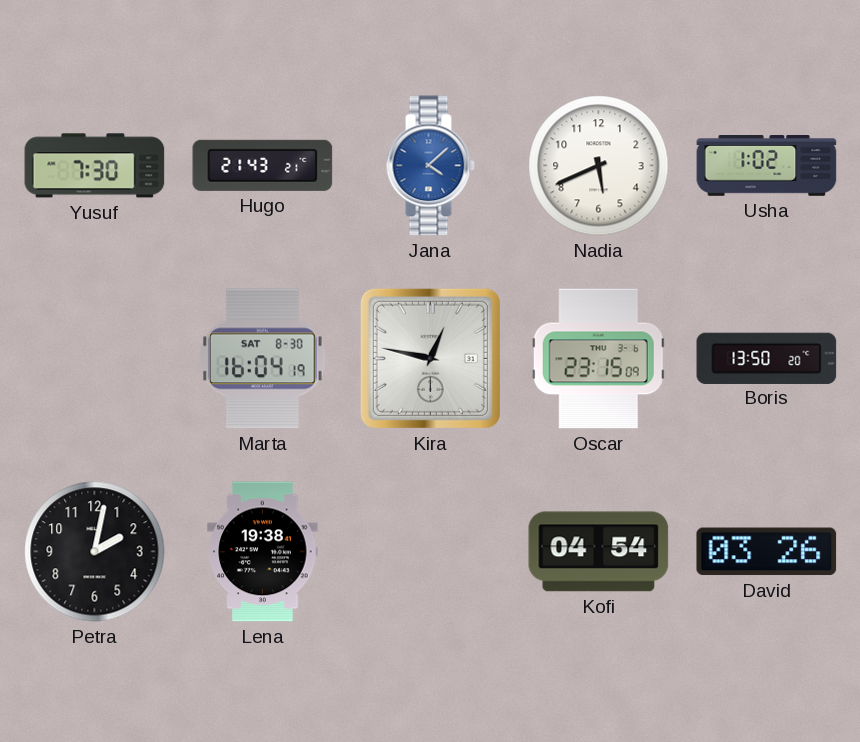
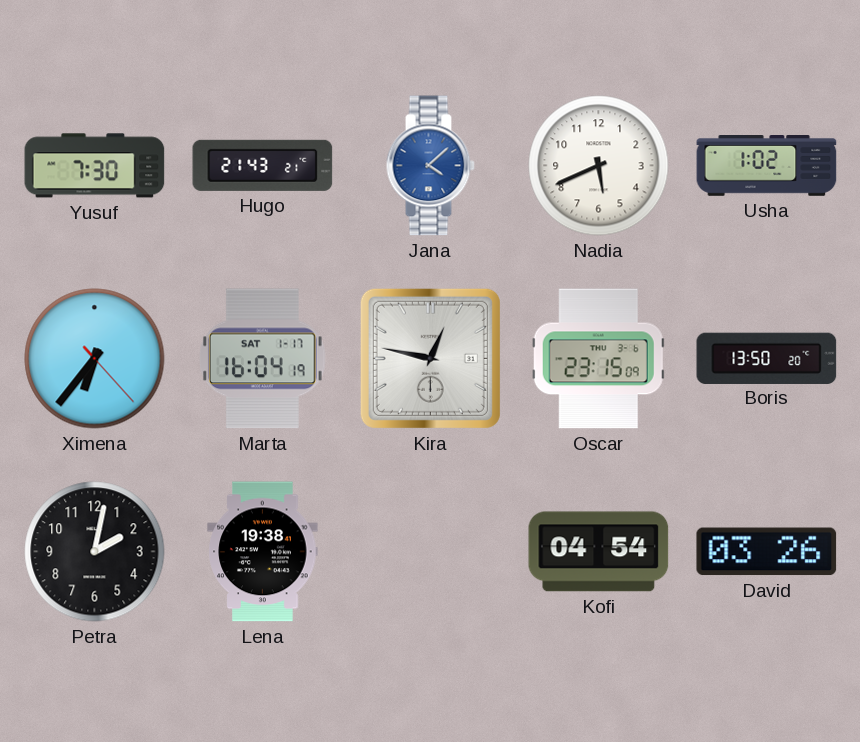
Ximena: none -> 6:36
Marta date: SAT 8-30 -> SAT 1-17
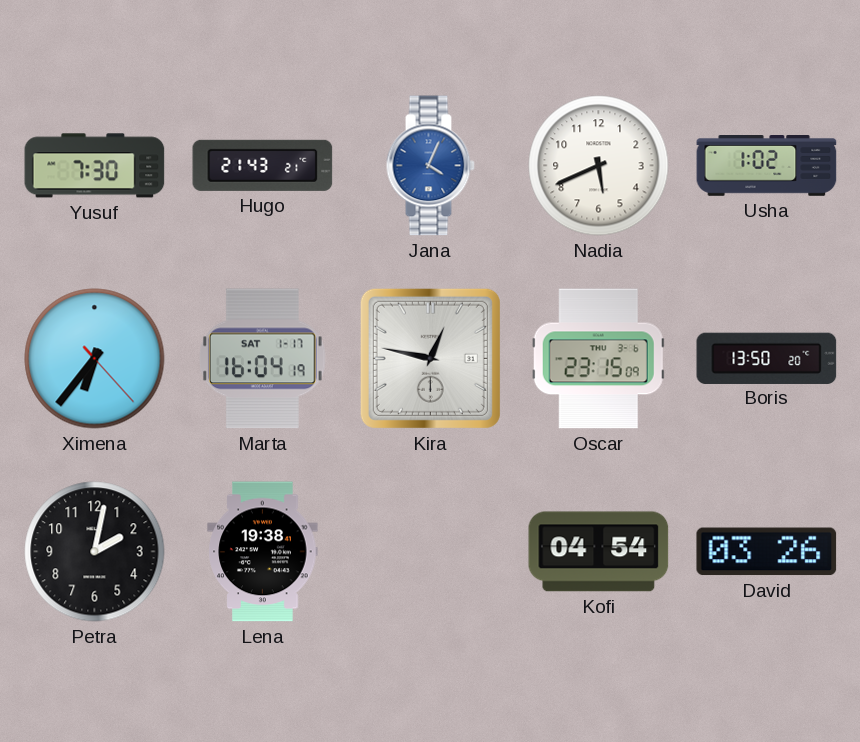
Jana: 4:08 -> 4:04
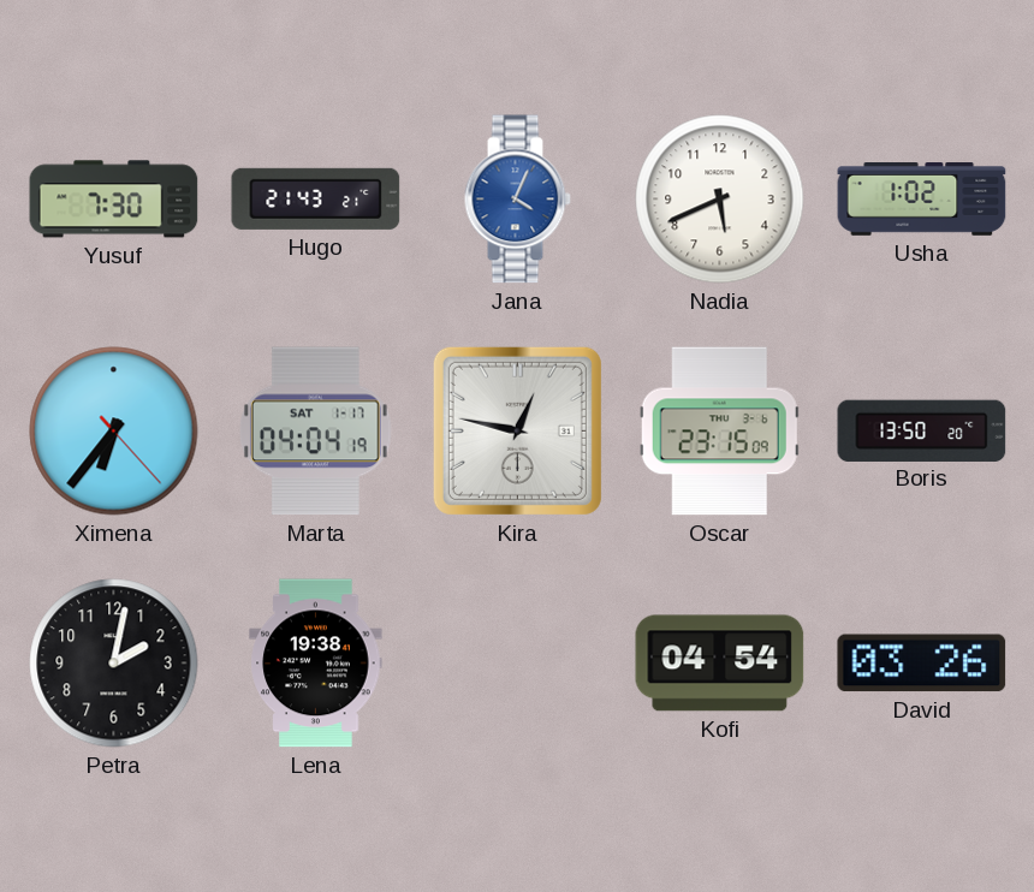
Marta: 16:04 -> 04:04
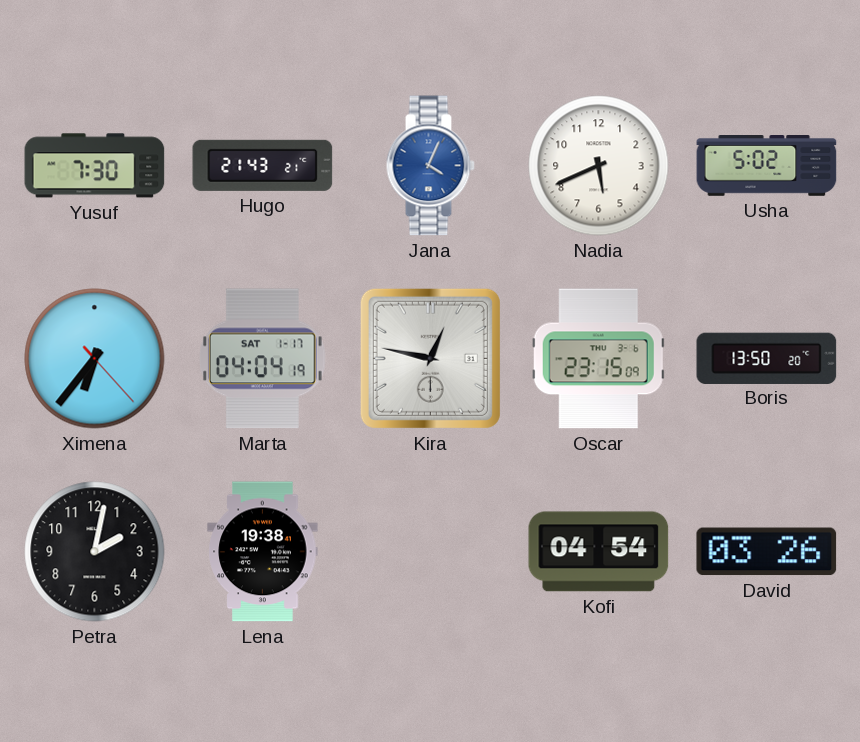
Usha: 1:02 -> 5:02
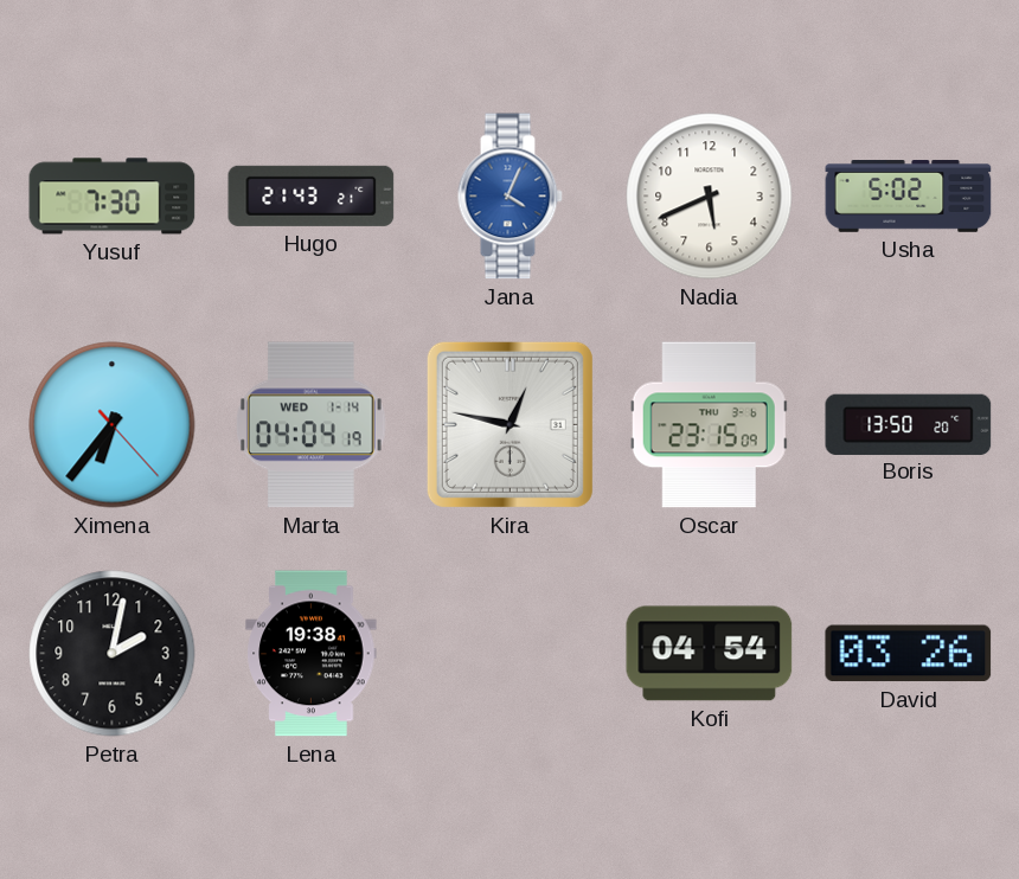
Marta date: SAT 1-17 -> WED 1-14
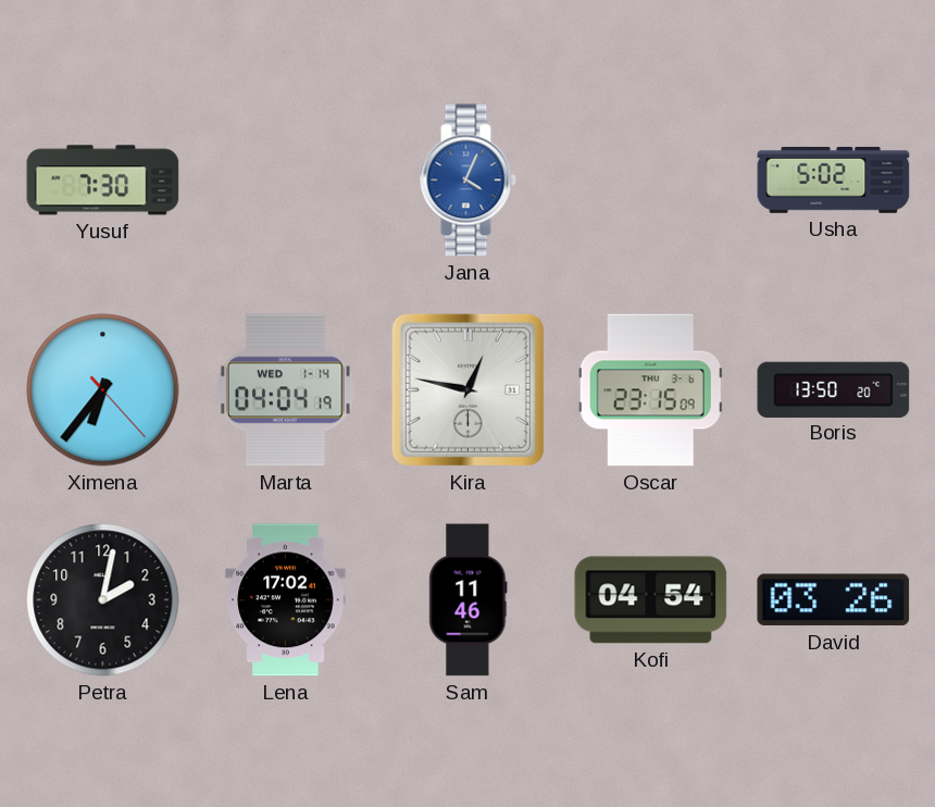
Hugo: 21:43 -> none
Nadia: 5:41 -> none
Lena: 19:38 -> 17:02
Sam: none -> 11:46
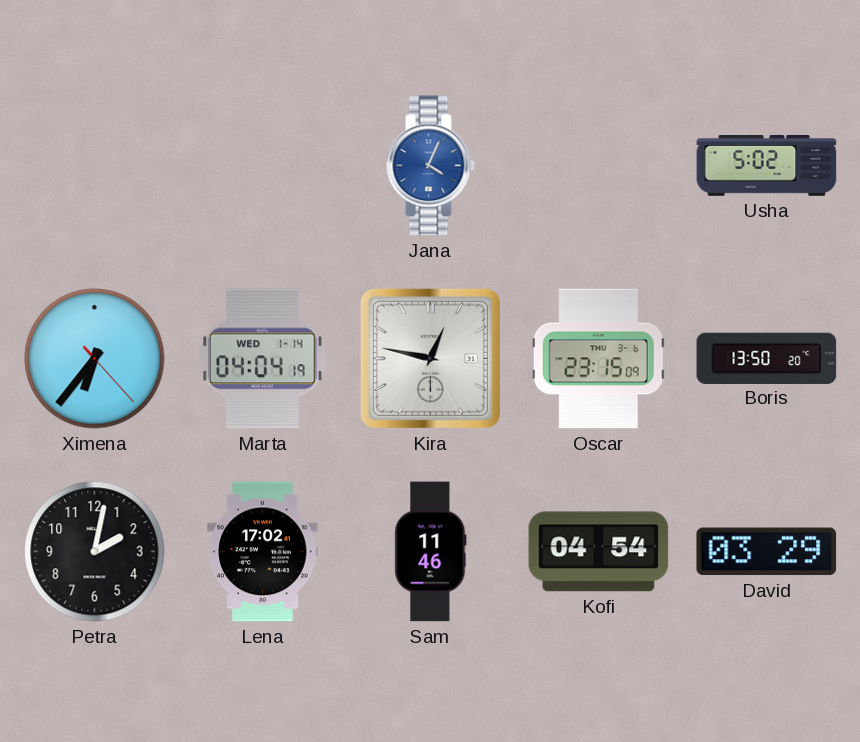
Yusuf: 7:30 -> none
David: 03:26 -> 03:29
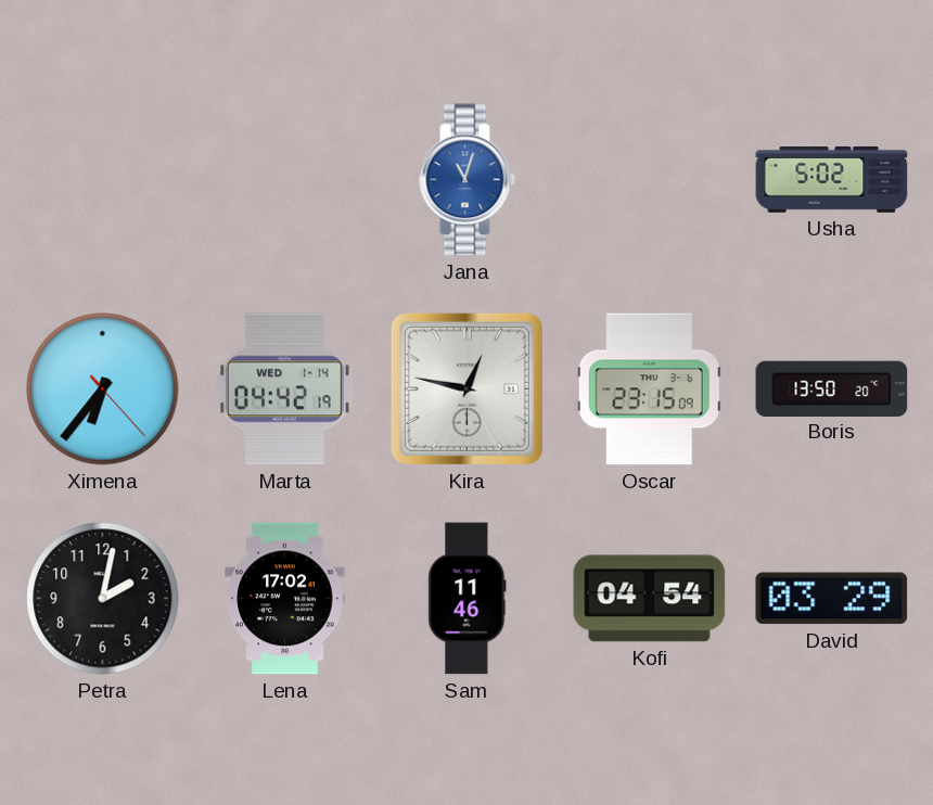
Jana: 4:04 -> 11:03
Marta: 04:04 -> 04:42
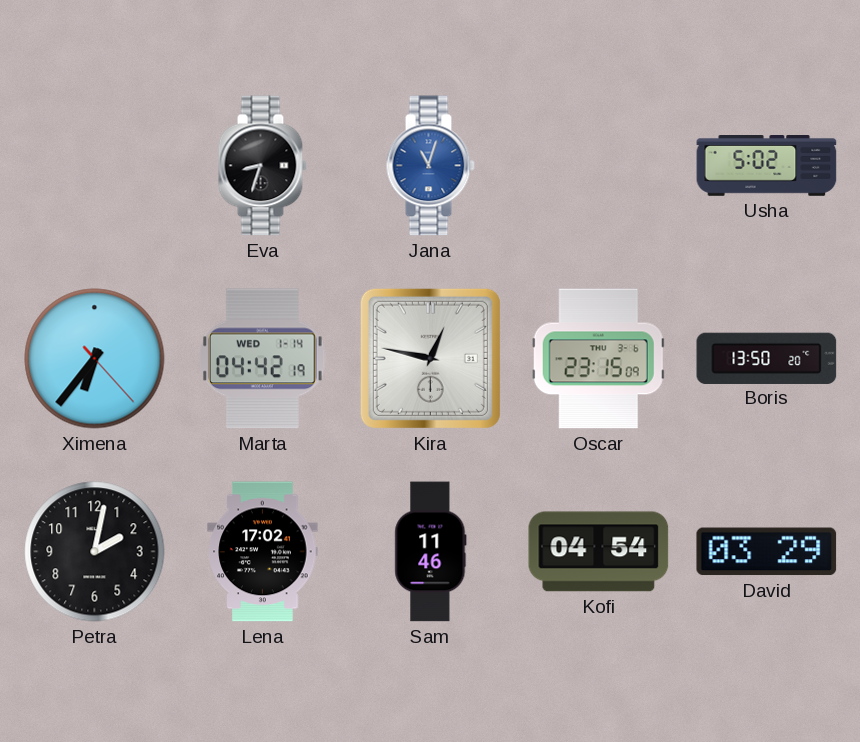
Eva: none -> 8:33
